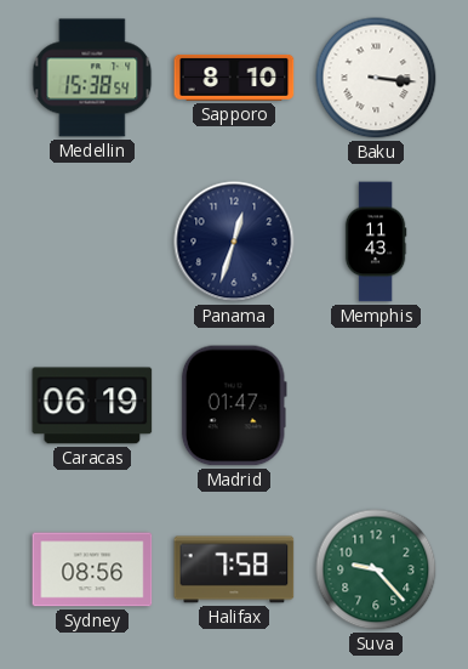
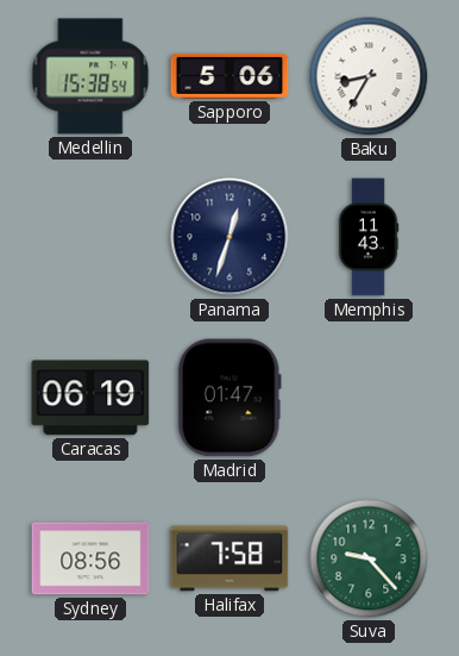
Sapporo: 8:10 -> 5:06
Baku: 3:16 -> 8:35
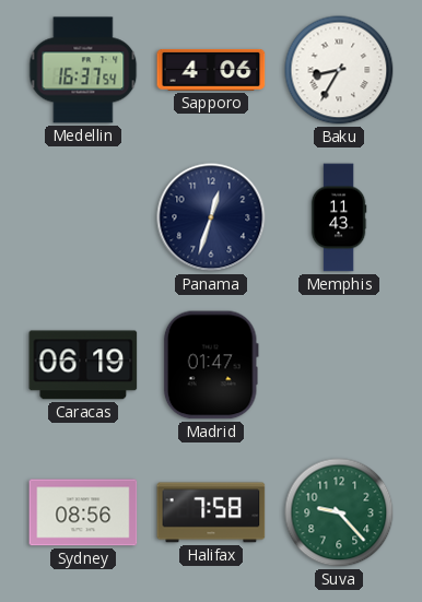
Medellin: 15:38 -> 16:37
Sapporo: 5:06 -> 4:06
